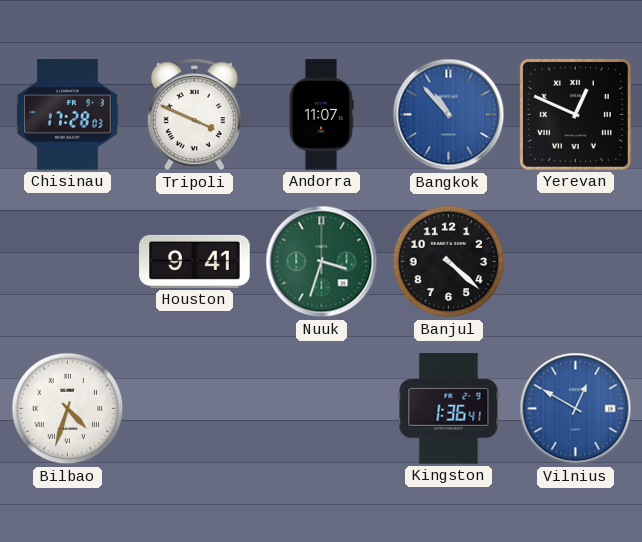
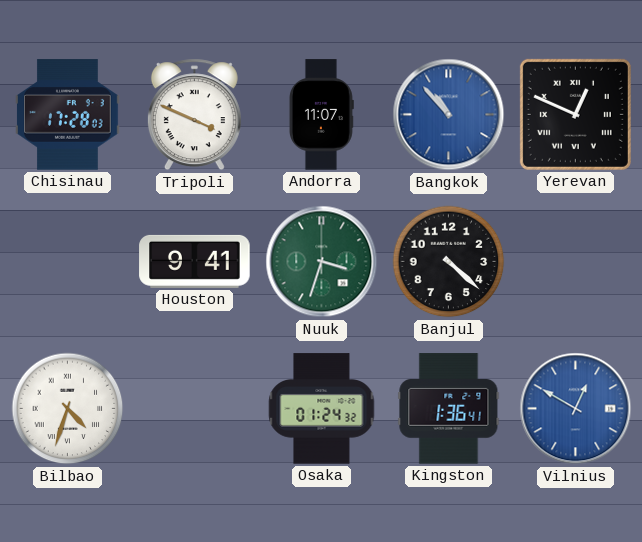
Osaka: none -> 01:24
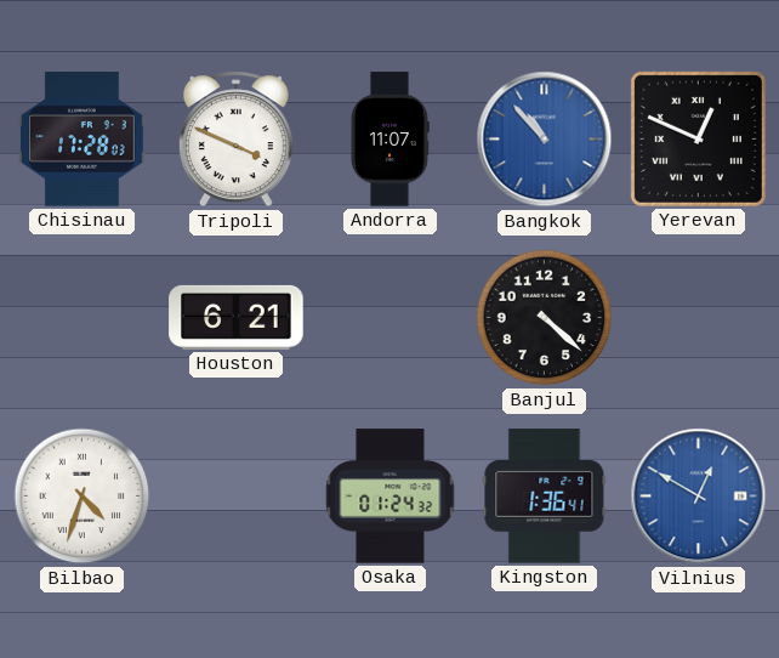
Houston: 9:41 -> 6:21
Nuuk: 3:33 -> none
